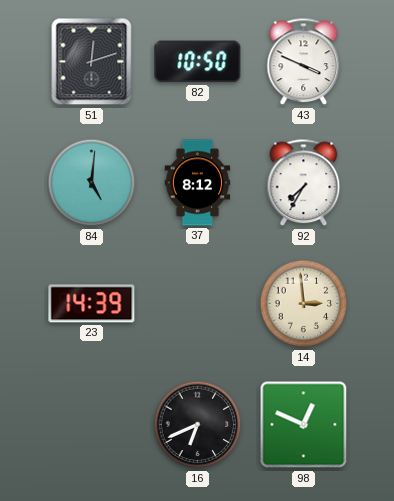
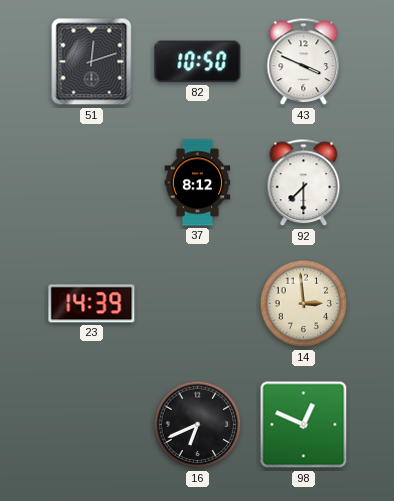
84: 5:01 -> none
92: 7:35 -> 7:30
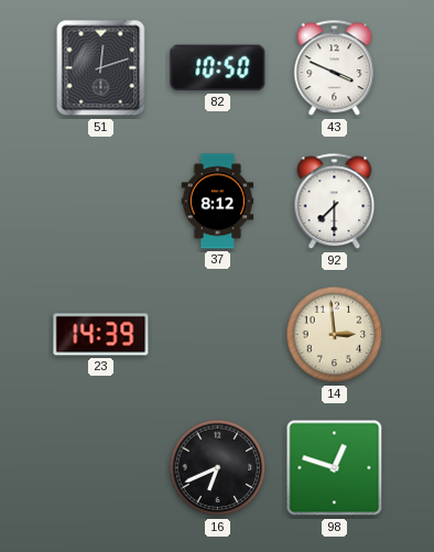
98: 12:49 -> 12:48
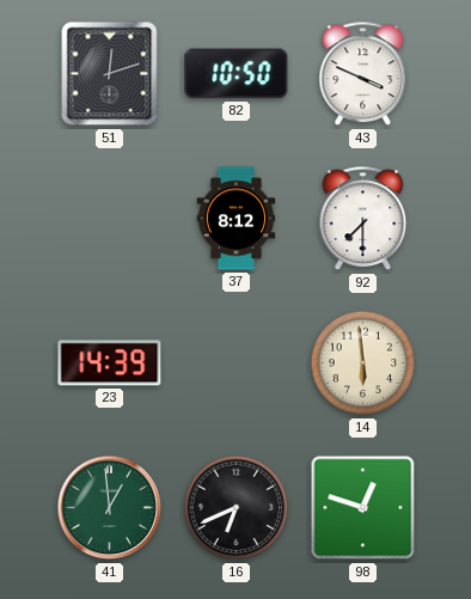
14: 2:59 -> 5:59
41: none -> 12:59
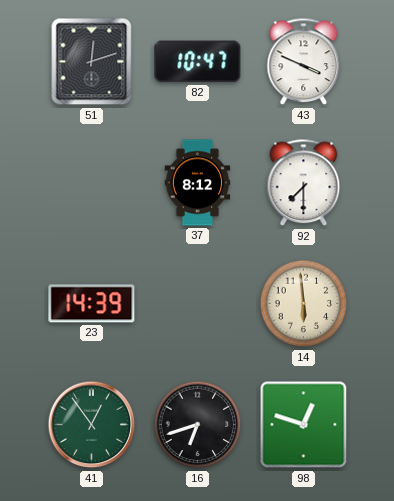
82: 10:50 -> 10:47
41: 12:59 -> 12:54
16: 6:41 -> 6:42
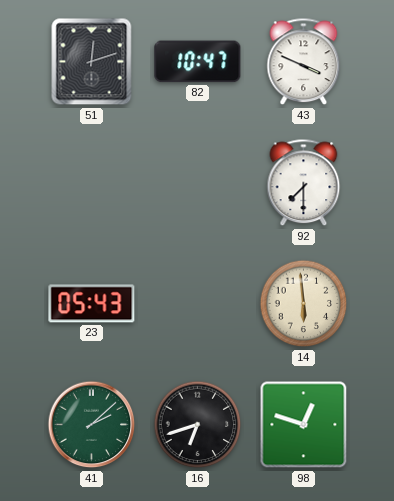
37: 8:12 -> none
23: 14:39 -> 05:43
41: 12:54 -> 2:08
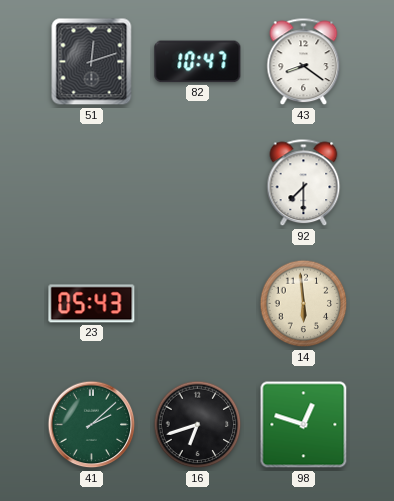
43: 3:49 -> 8:21
